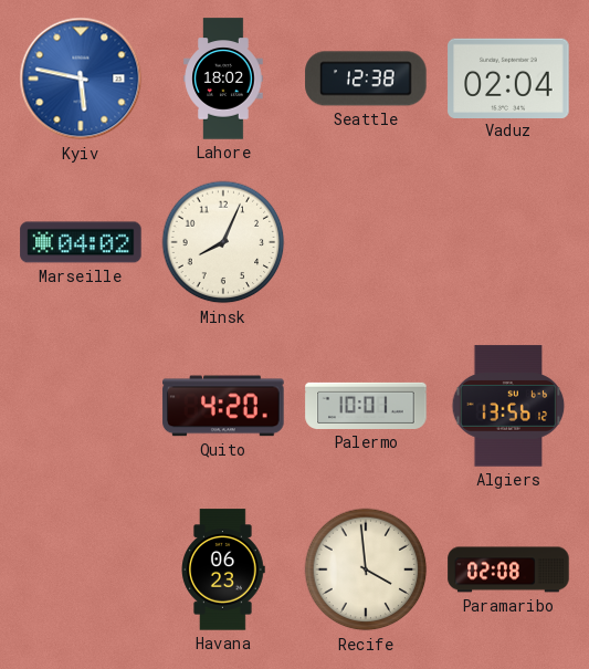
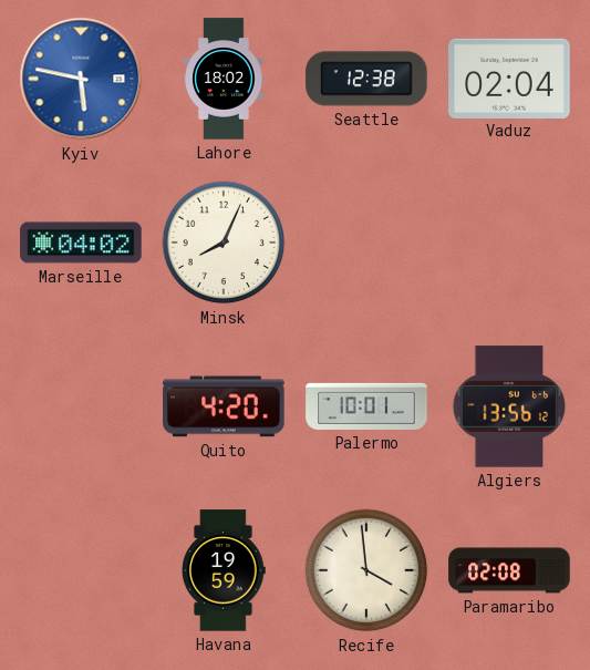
Havana: 06:23 -> 19:59
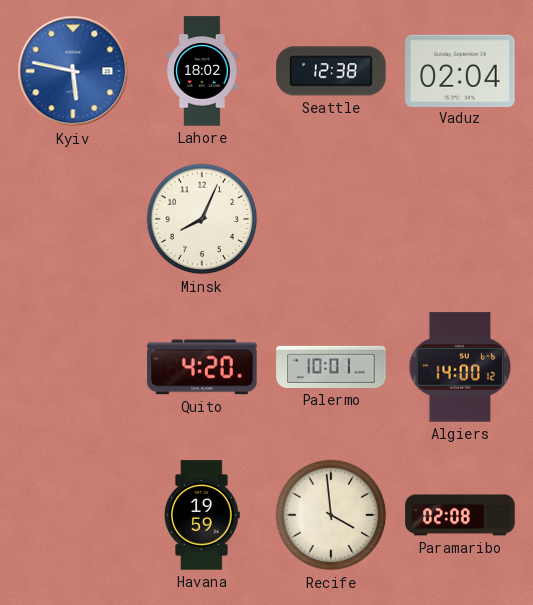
Marseille: 04:02 -> none
Algiers: 13:56 -> 14:00
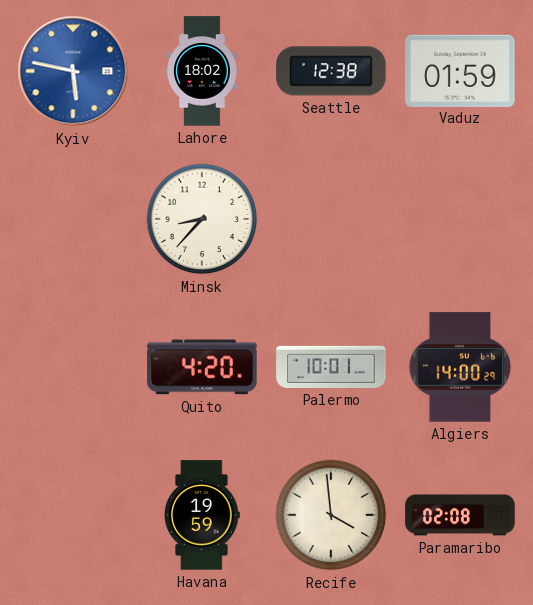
Vaduz: 02:04 -> 01:59
Minsk: 8:04 -> 8:37
Algiers: 14:00:12 -> 14:00:29
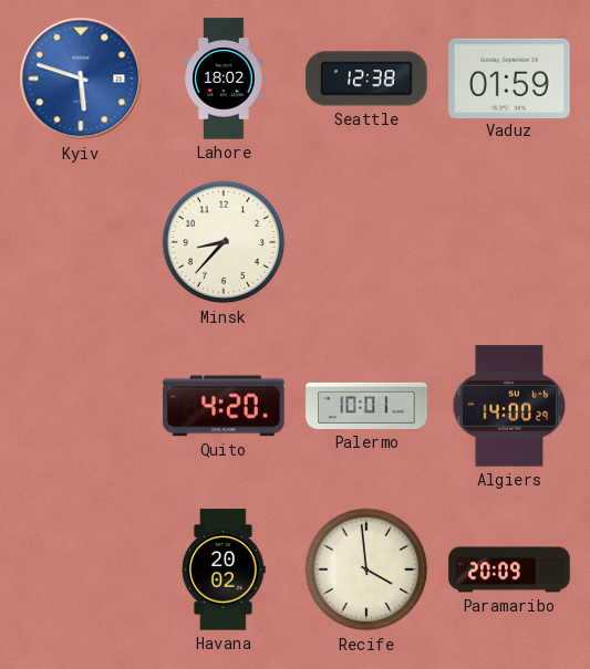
Kyiv: 5:47 -> 5:48
Havana: 19:59 -> 20:02
Paramaribo: 02:08 -> 20:09
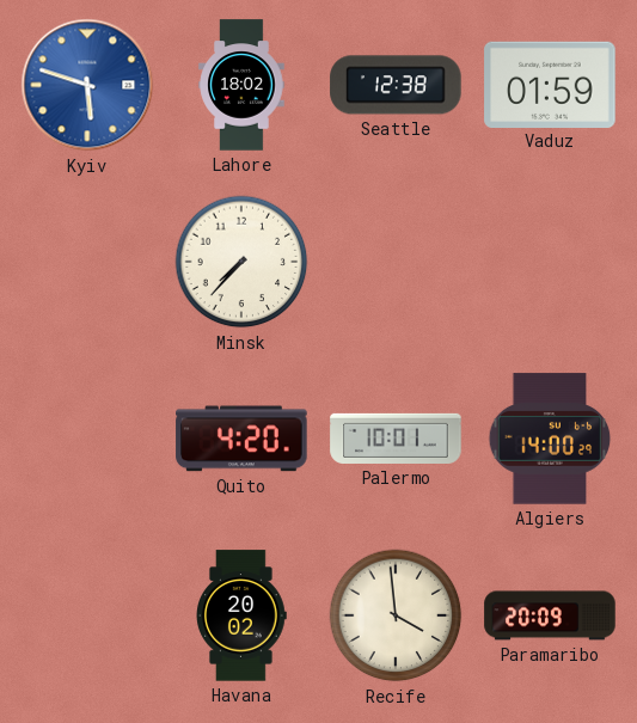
Minsk: 8:37 -> 7:37
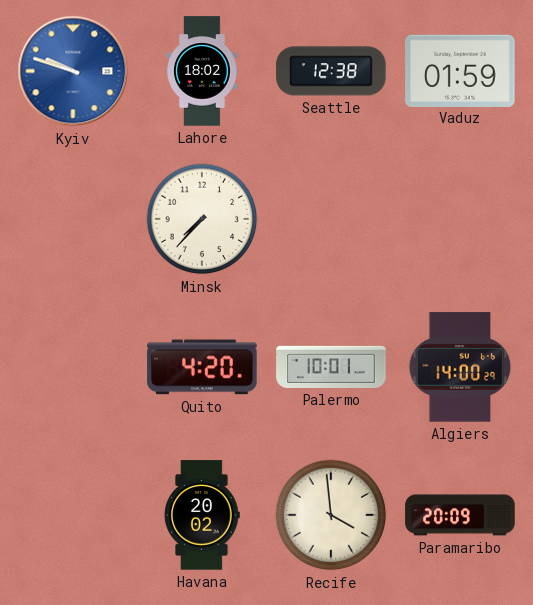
Kyiv: 5:48 -> 9:48
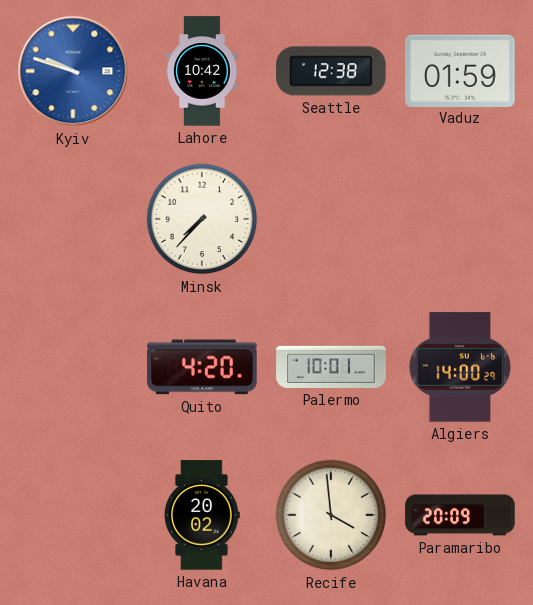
Lahore: 18:02 -> 10:42
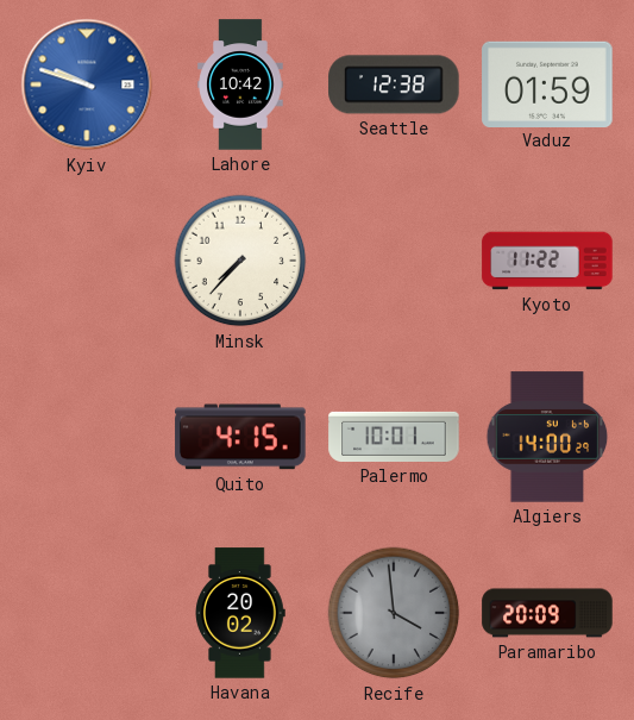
Kyoto: none -> 11:22
Quito: 4:20 -> 4:15
Recife dial: cream -> grey
